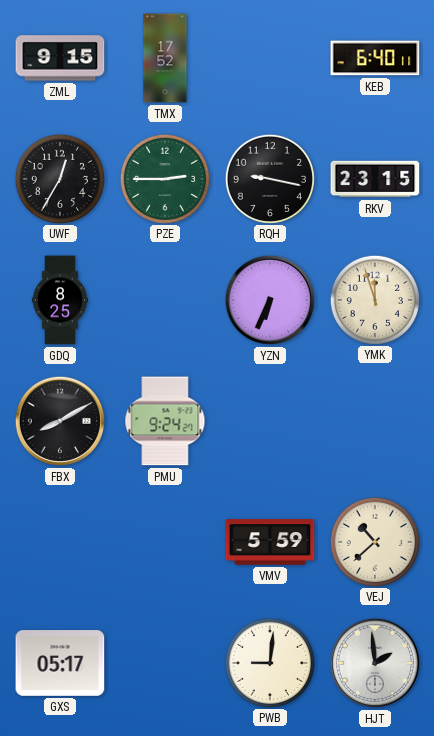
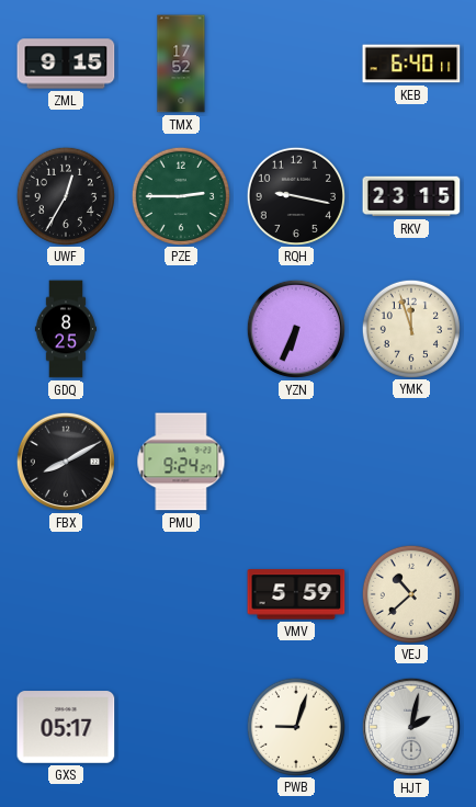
PWB: 9:01 -> 9:03
HJT: 1:59 -> 2:02
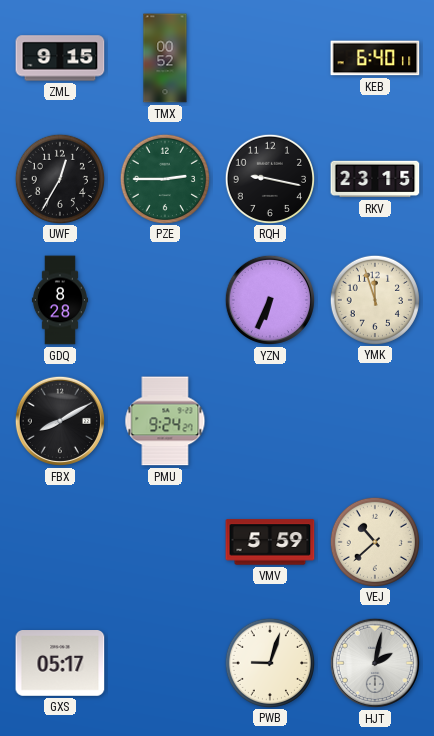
TMX: 17:52 -> 00:52
GDQ: 8:25 -> 8:28
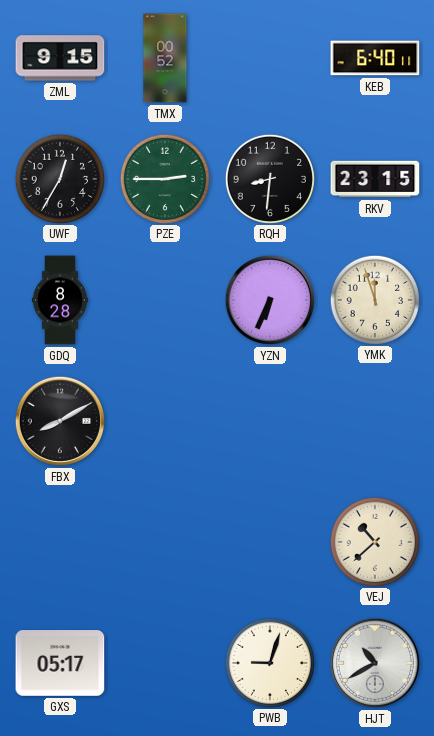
RQH: 9:17 -> 8:31
PMU: 9:24 -> none
VMV: 5:59 -> none
HJT: 2:02 -> 10:40
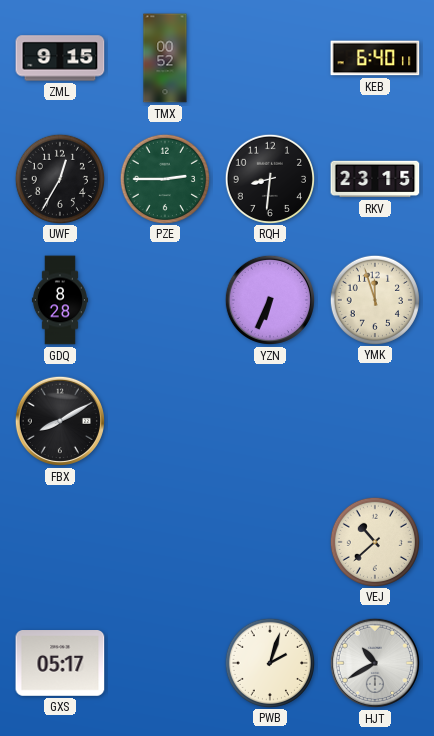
PWB: 9:03 -> 2:03
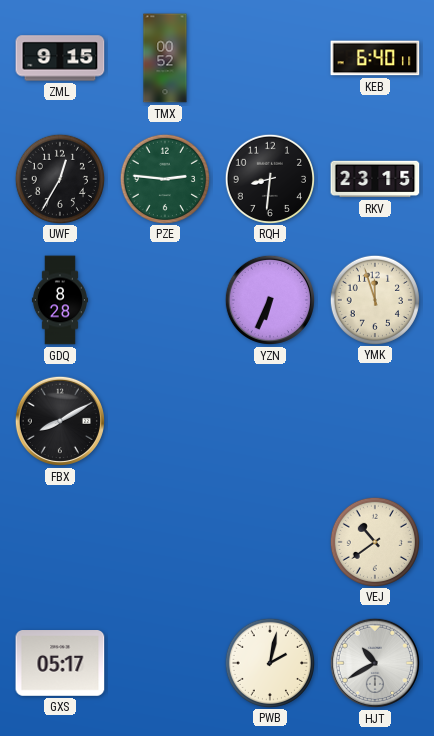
PZE: 2:45 -> 2:46
VEJ: 10:38 -> 10:39
PWB: 2:03 -> 2:02
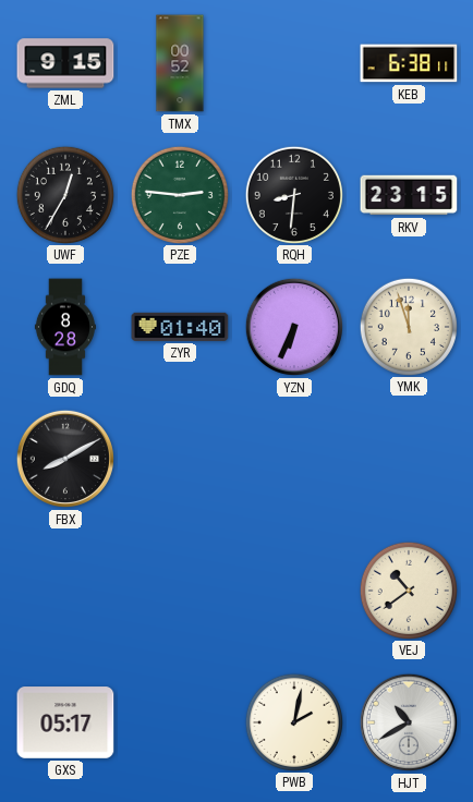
KEB: 6:40 -> 6:38
ZYR: none -> 01:40
